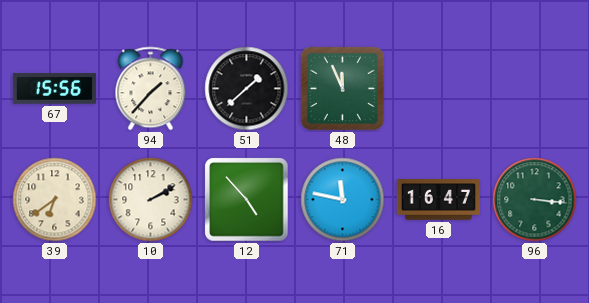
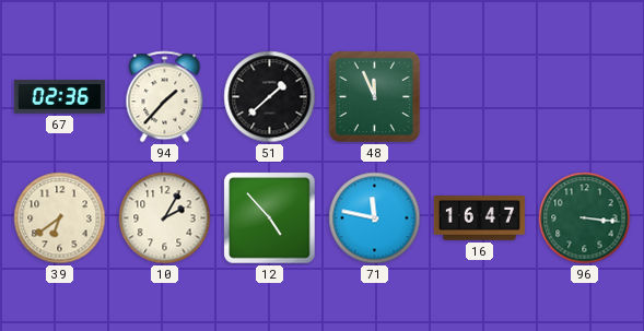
67: 15:56 -> 02:36
10: 2:10 -> 2:05
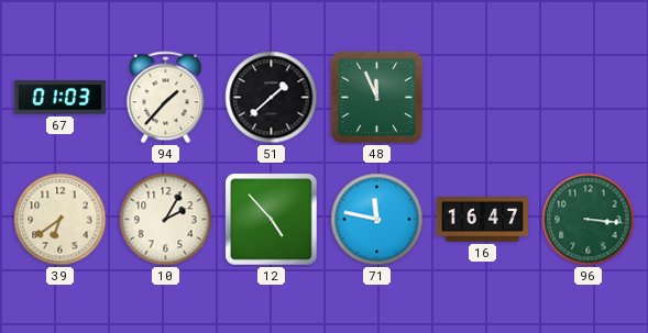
67: 02:36 -> 01:03
